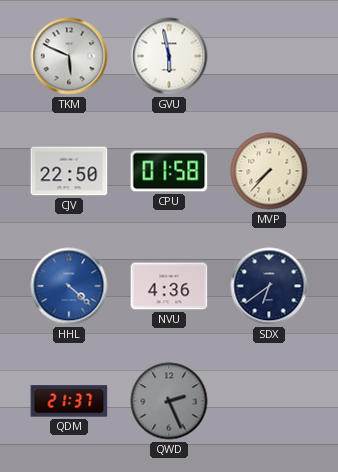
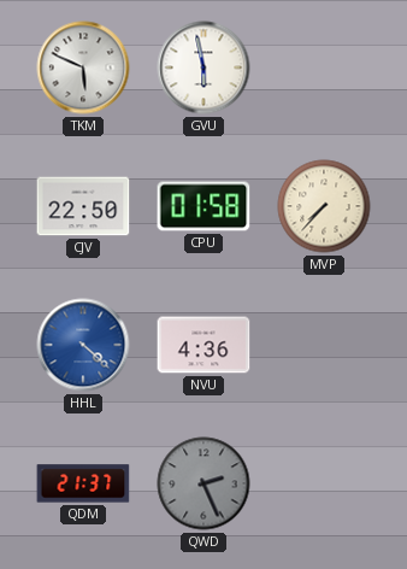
SDX: 6:39 -> none
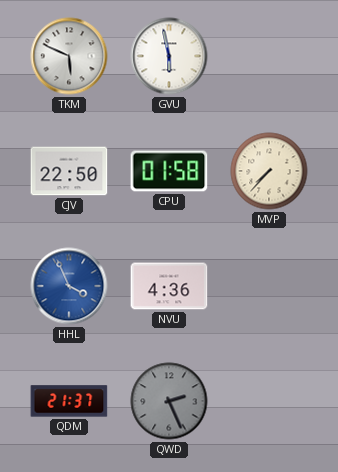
HHL: 4:22 -> 3:56
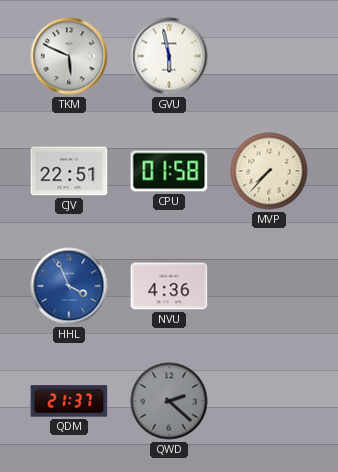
CJV: 22:50 -> 22:51
QWD: 2:26 -> 2:22
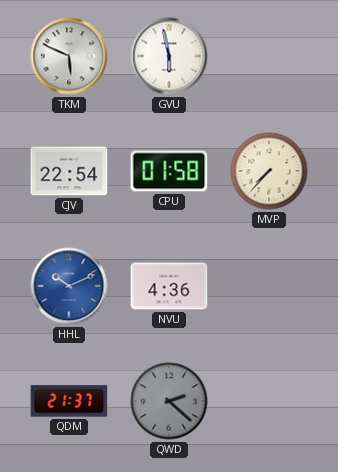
CJV: 22:51 -> 22:54
HHL: 3:56 -> 10:11
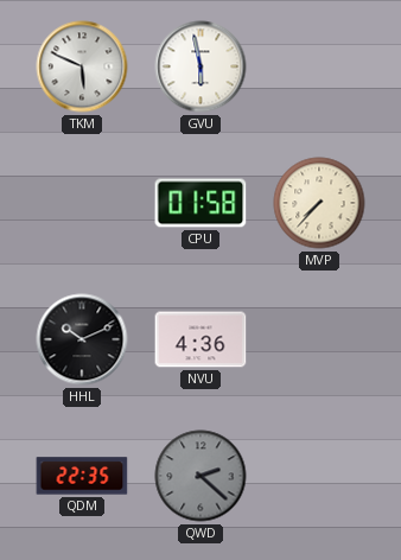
CJV: 22:54 -> none
HHL dial: blue -> black
QDM: 21:37 -> 22:35
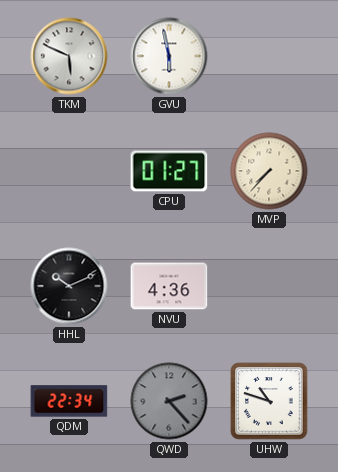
CPU: 01:58 -> 01:27
QDM: 22:35 -> 22:34
QWD: 2:22 -> 2:23
UHW: none -> 10:48
